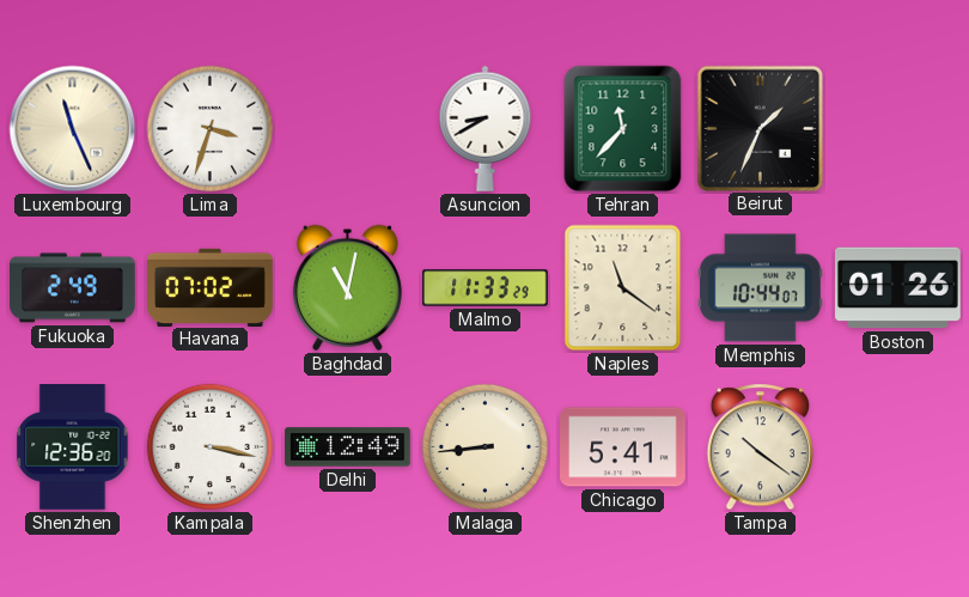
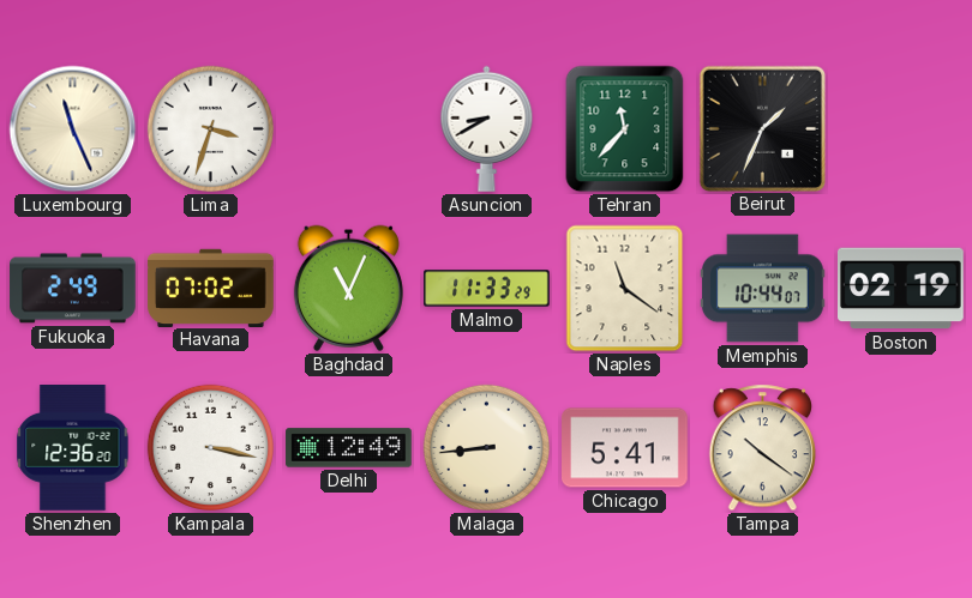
Baghdad: 11:02 -> 11:04
Boston: 01:26 -> 02:19
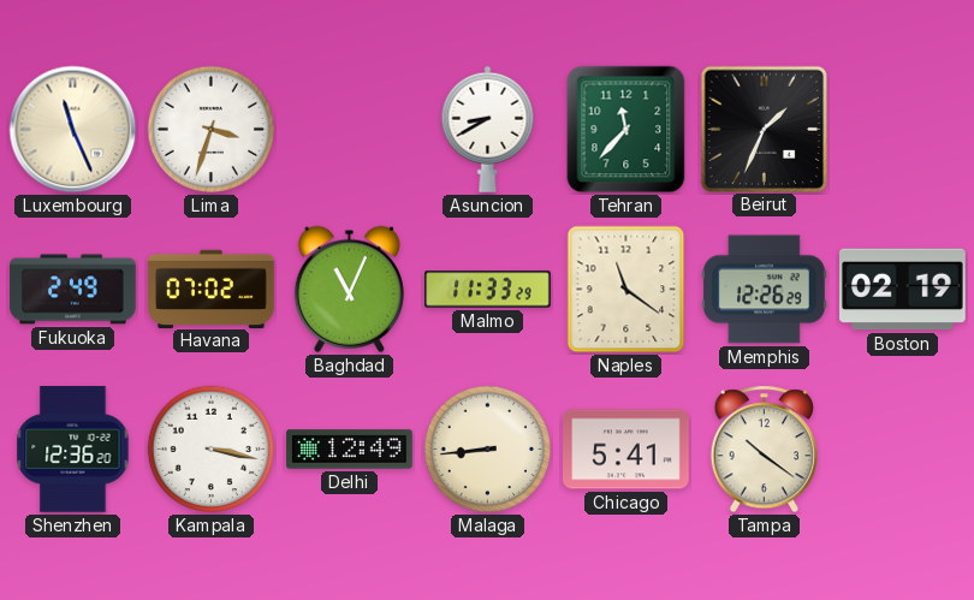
Memphis: 10:44 -> 12:26
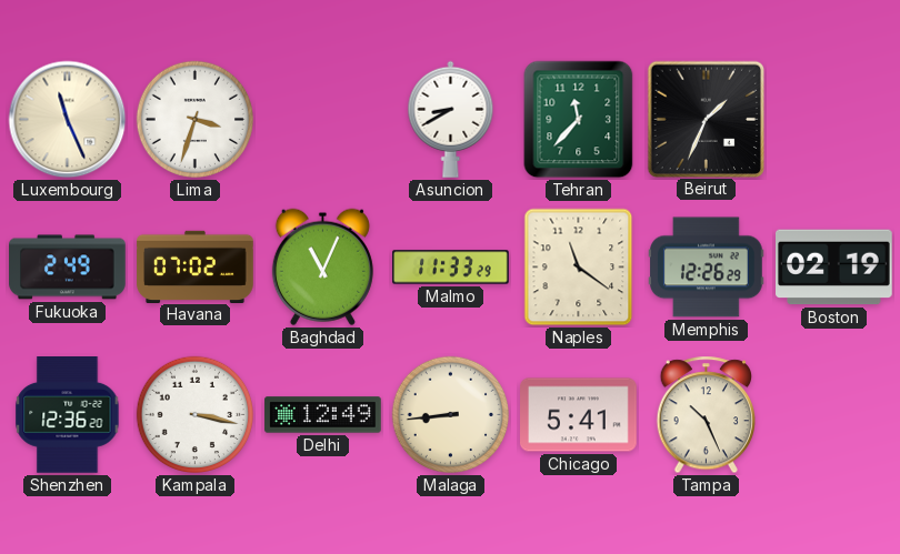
Tampa: 10:21 -> 10:26
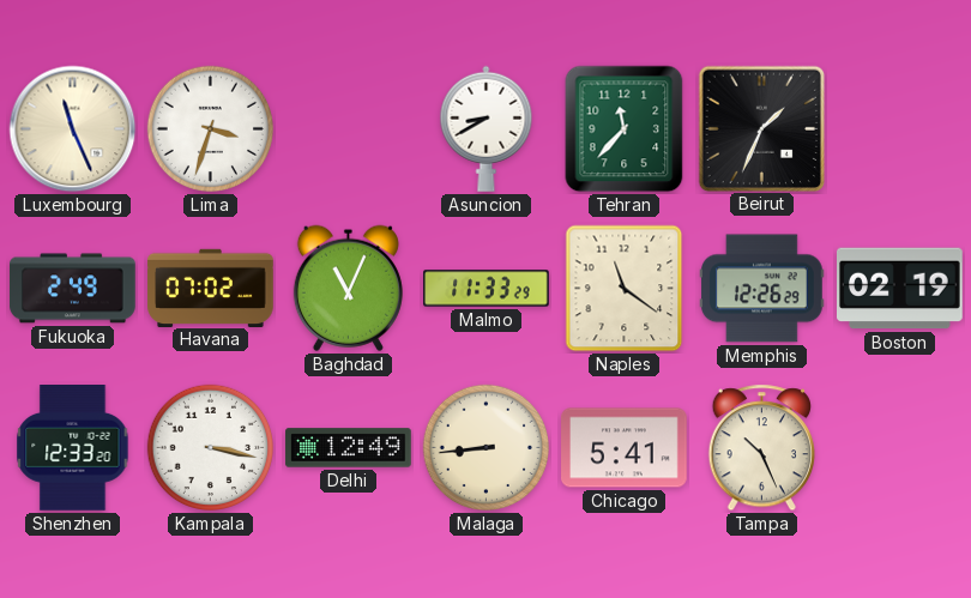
Shenzhen: 12:36 -> 12:33
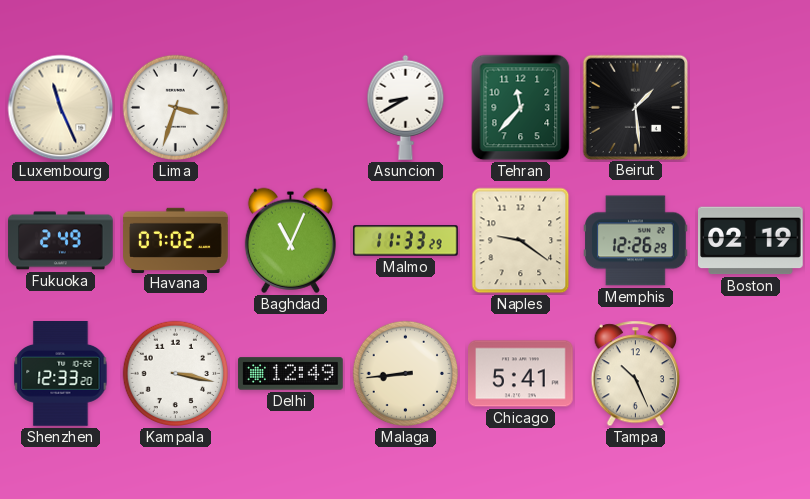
Beirut: 1:34 -> 1:29
Naples: 11:21 -> 9:21
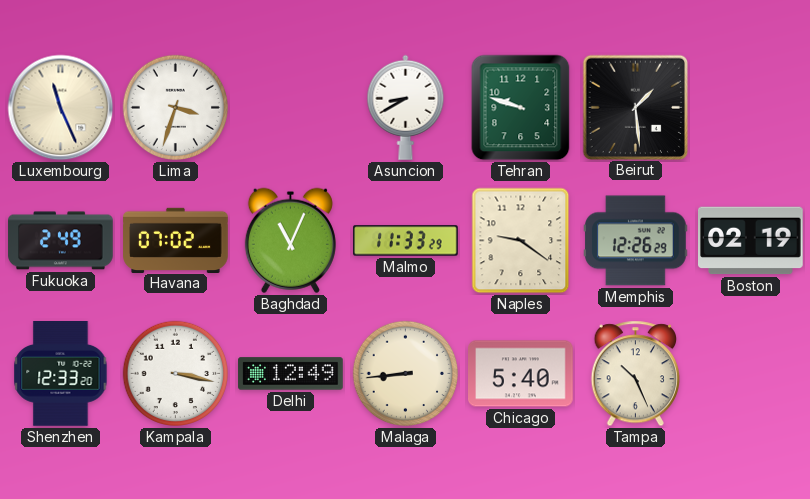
Tehran: 11:37 -> 9:48
Chicago: 5:41 -> 5:40
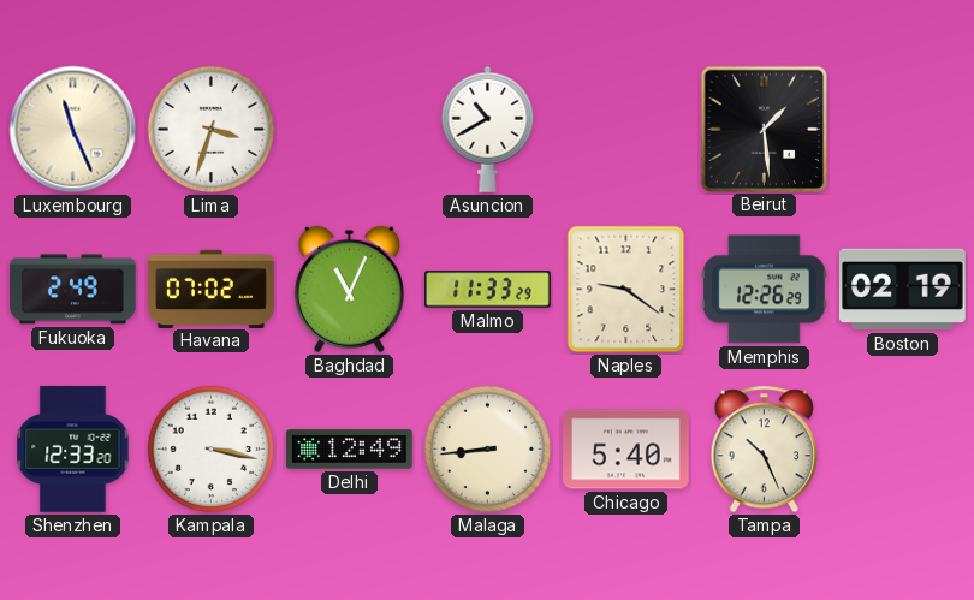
Asuncion: 8:40 -> 10:40
Tehran: 9:48 -> none
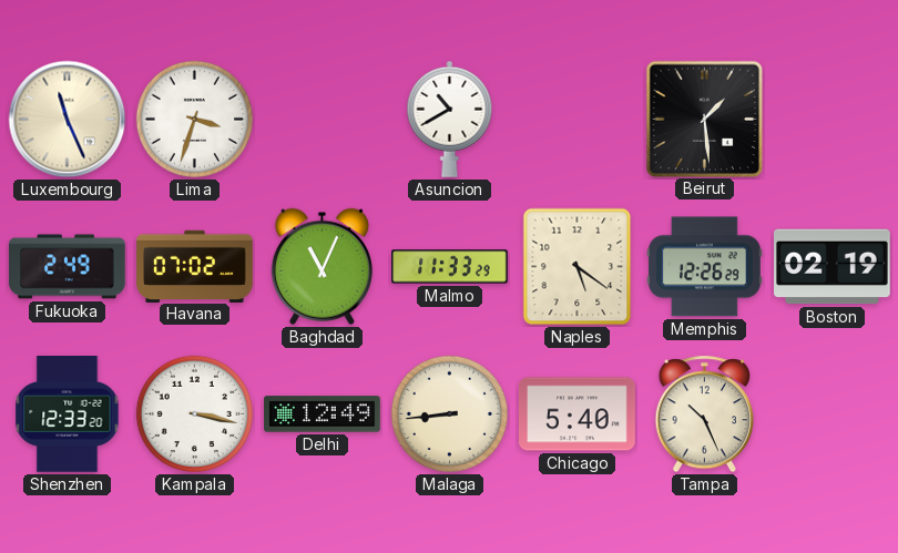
Naples: 9:21 -> 5:21
